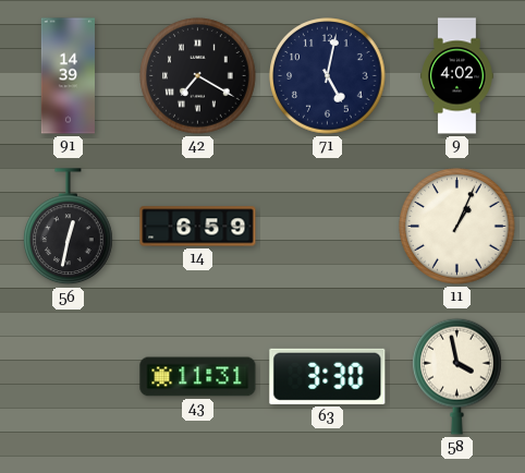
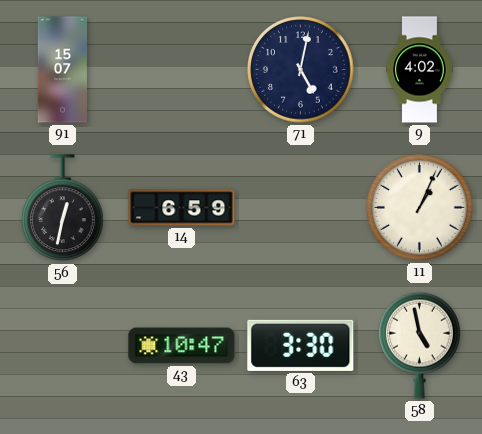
91: 14:39 -> 15:07
42: 7:20 -> none
43: 11:31 -> 10:47
58: 3:58 -> 4:58
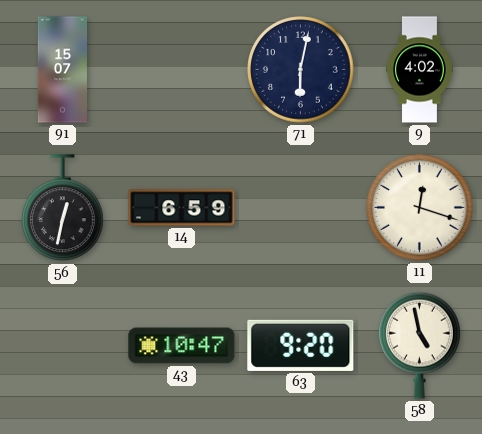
71: 5:02 -> 6:02
11: 1:04 -> 12:18
63: 3:30 -> 9:20
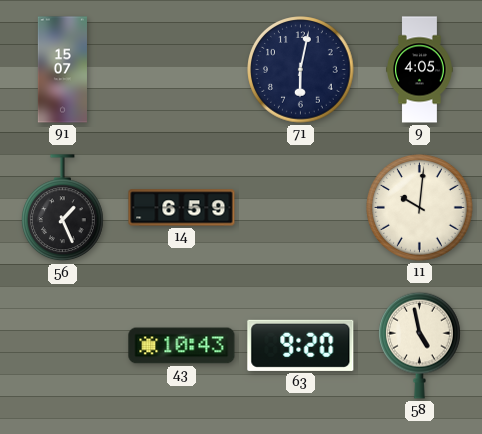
9: 4:02 -> 4:05
56: 12:32 -> 1:26
11: 12:18 -> 10:01
43: 10:47 -> 10:43
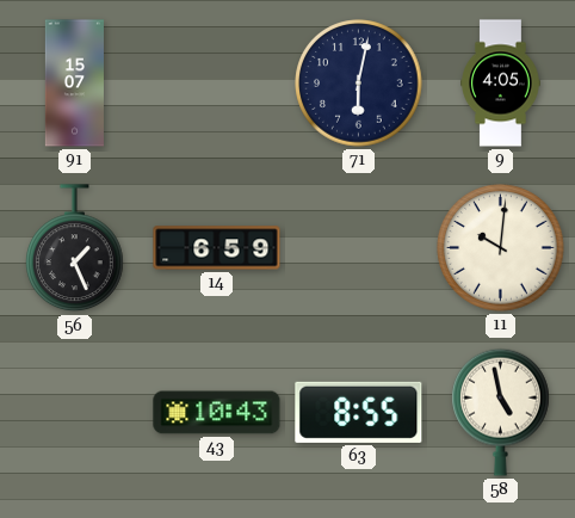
63: 9:20 -> 8:55
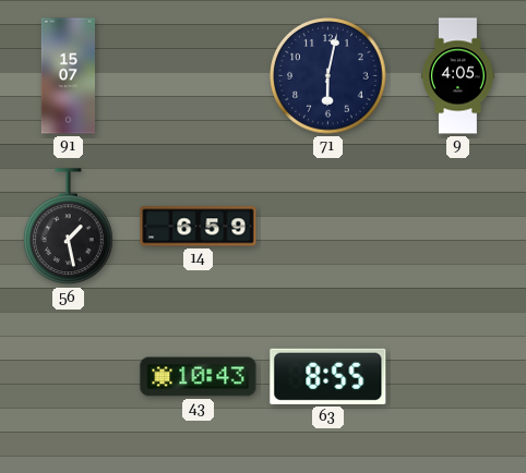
56: 1:26 -> 1:28
11: 10:01 -> none
58: 4:58 -> none
